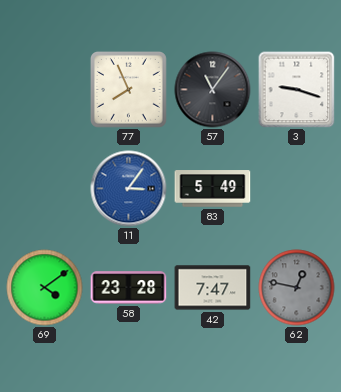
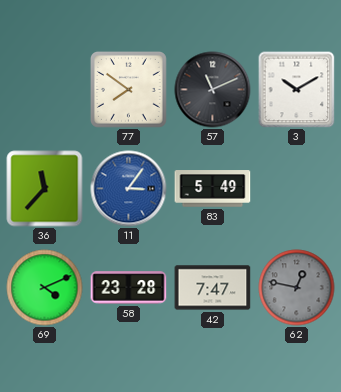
77: 7:56 -> 7:51
57: 11:06 -> 11:11
3: 9:18 -> 10:10
36: none -> 11:37
69: 4:09 -> 4:11
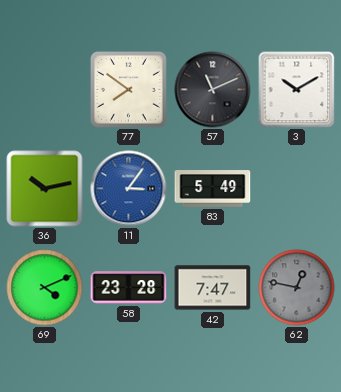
36: 11:37 -> 10:13
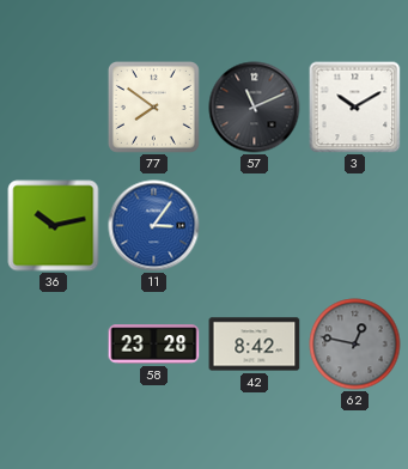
83: 5:49 -> none
69: 4:11 -> none
42: 7:47 -> 8:42
